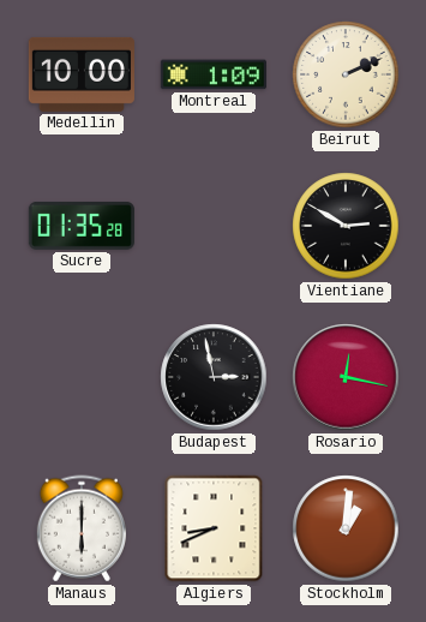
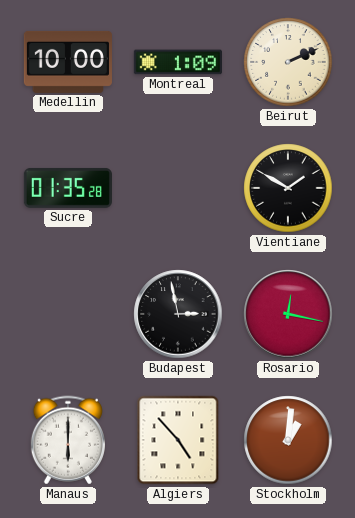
Vientiane: 2:50 -> 1:50
Algiers: 8:41 -> 4:53
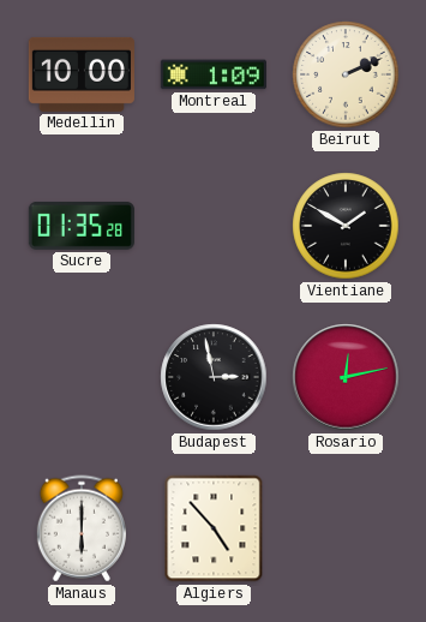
Rosario: 12:17 -> 12:13
Stockholm: 1:01 -> none
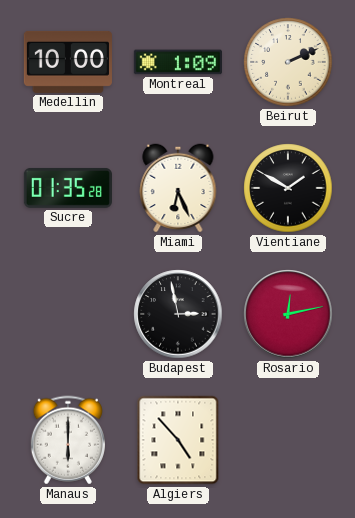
Miami: none -> 6:26
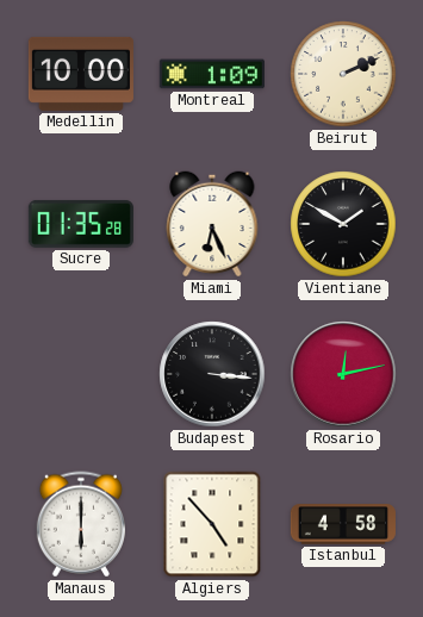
Budapest: 2:58 -> 3:16
Istanbul: none -> 4:58
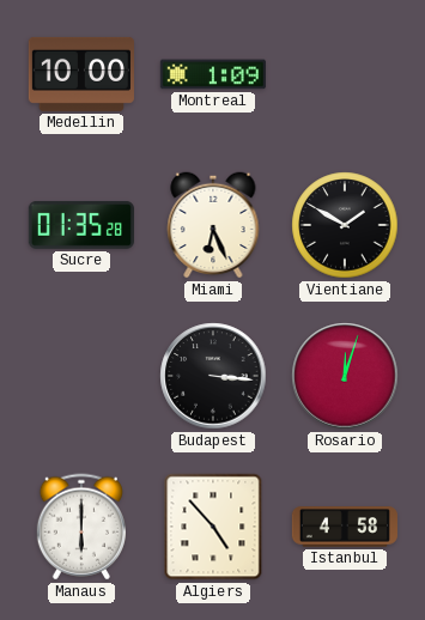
Beirut: 2:11 -> none
Rosario: 12:13 -> 12:03
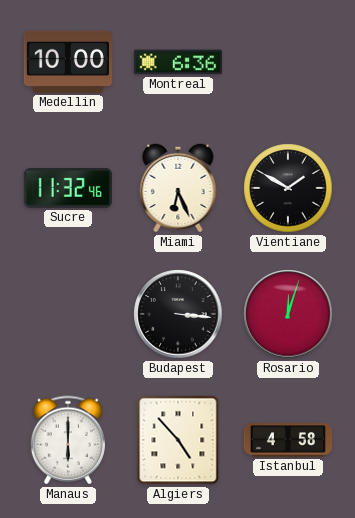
Montreal: 1:09 -> 6:36
Sucre: 01:35 -> 11:32
